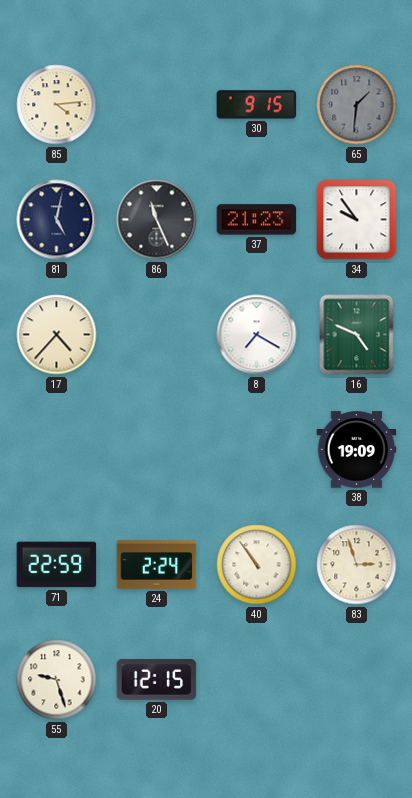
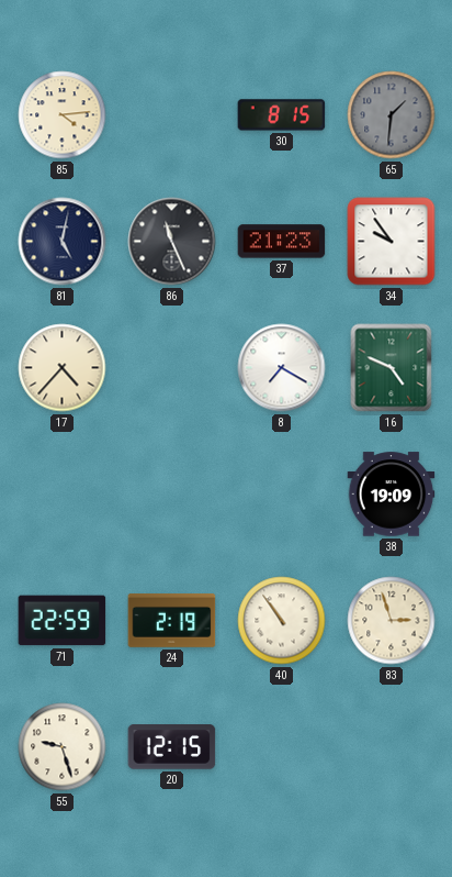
30: 9:15 -> 8:15
24: 2:24 -> 2:19
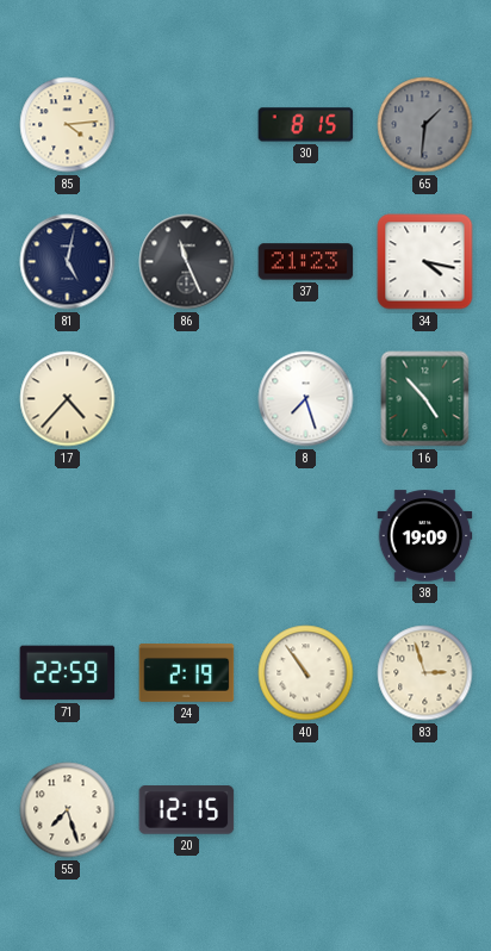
34: 9:54 -> 4:17
8: 7:20 -> 7:27
16: 4:49 -> 4:53
55: 9:27 -> 7:27
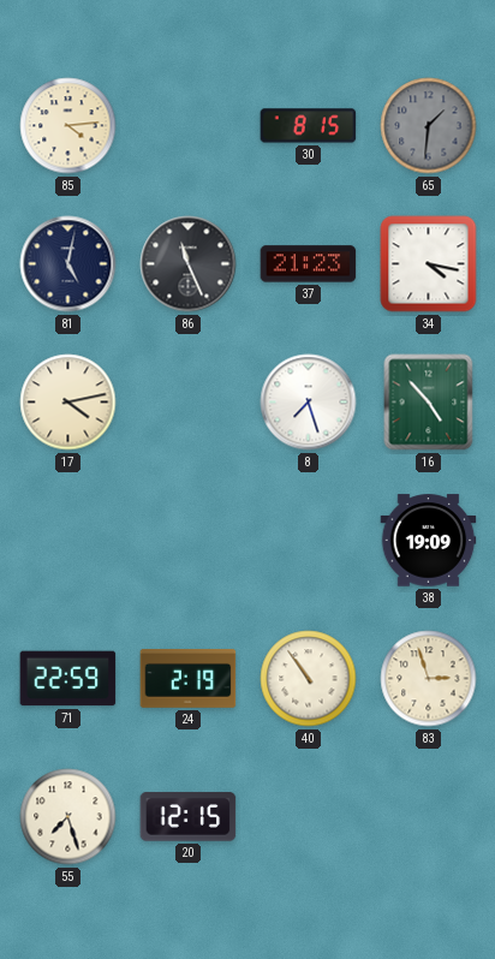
17: 4:37 -> 4:13
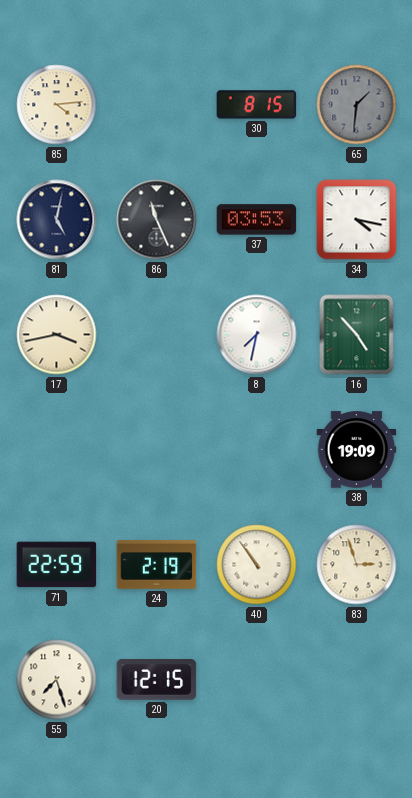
37: 21:23 -> 03:53
17: 4:13 -> 3:43
8: 7:27 -> 7:32
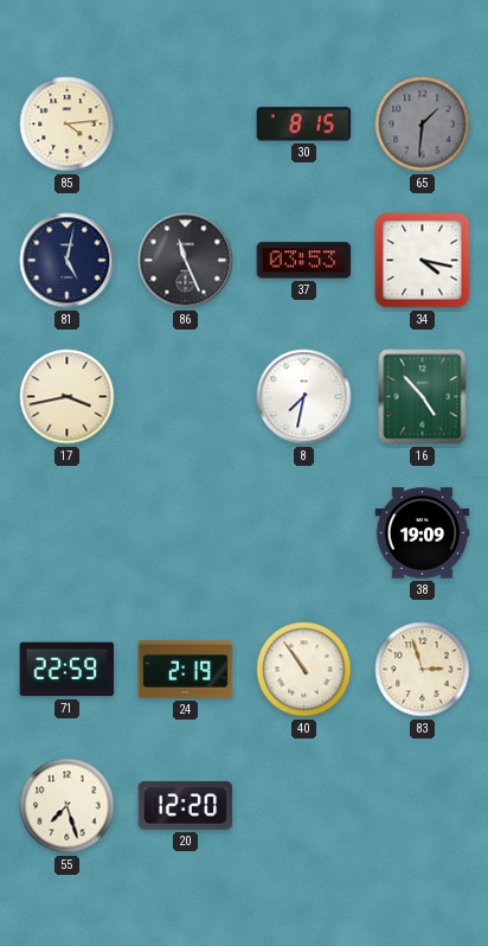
20: 12:15 -> 12:20
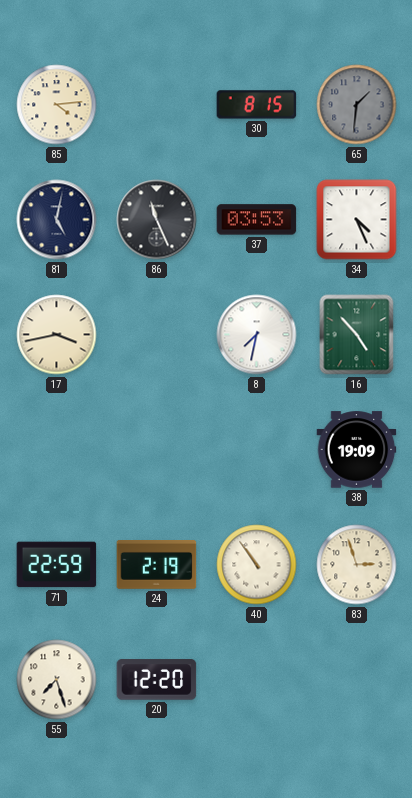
34: 4:17 -> 4:26
